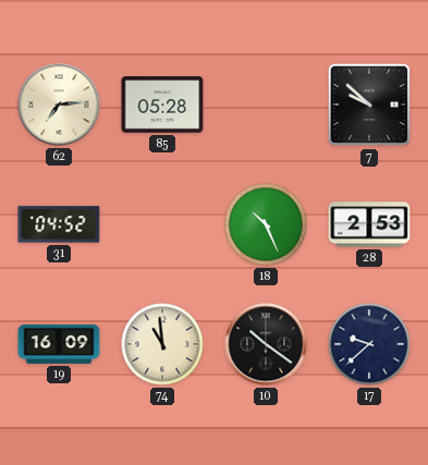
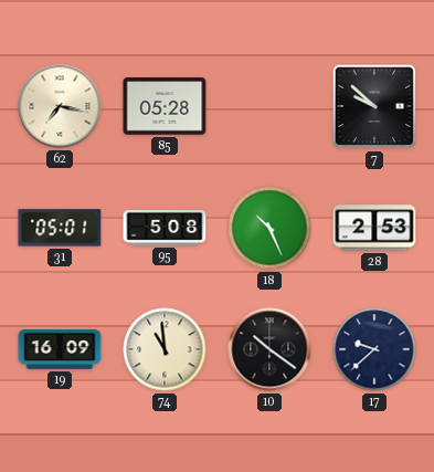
62: 7:14 -> 7:17
31: 04:52 -> 05:01
95: none -> 5:08
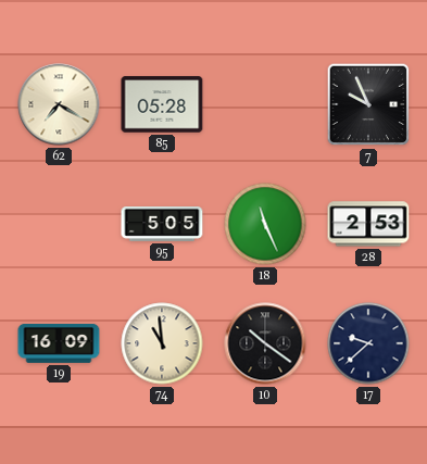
62: 7:17 -> 7:20
7: 9:52 -> 9:56
31: 05:01 -> none
95: 5:08 -> 5:05
18: 10:26 -> 11:26
